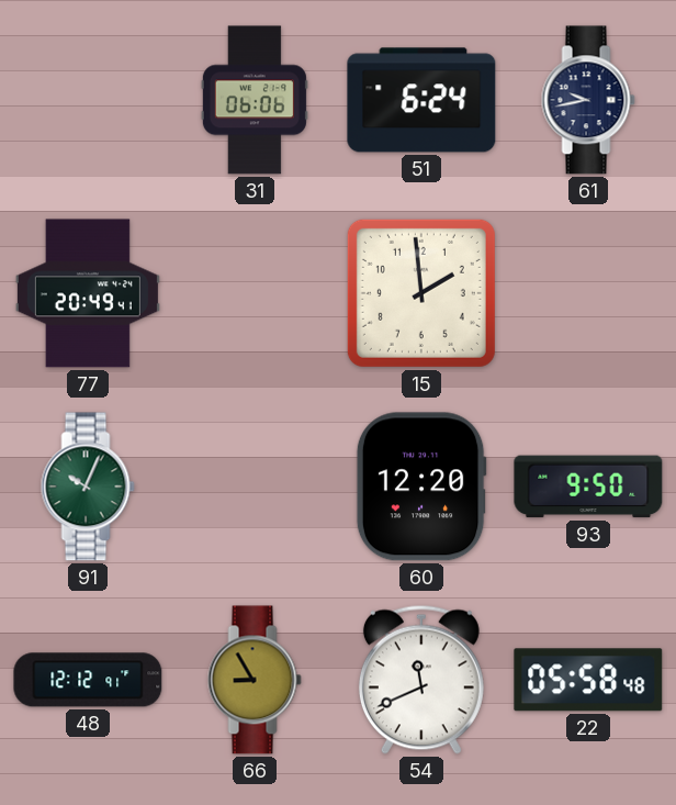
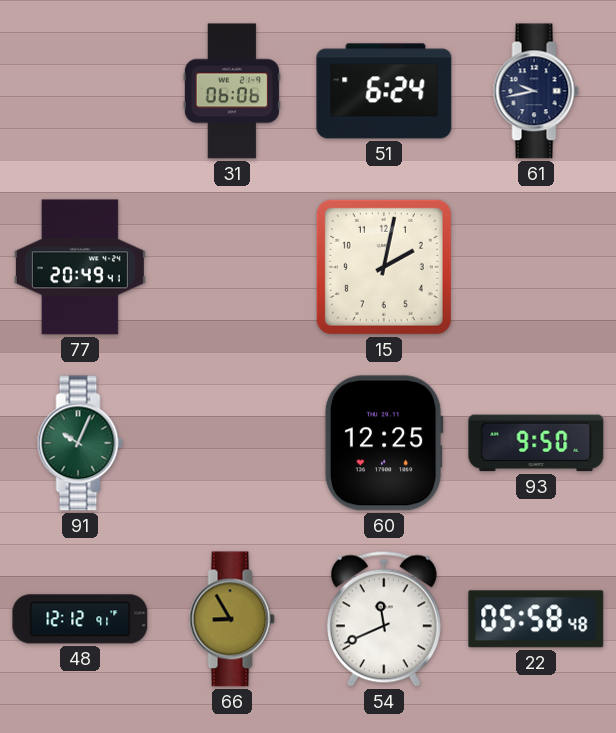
15: 1:59 -> 2:02
60: 12:20 -> 12:25
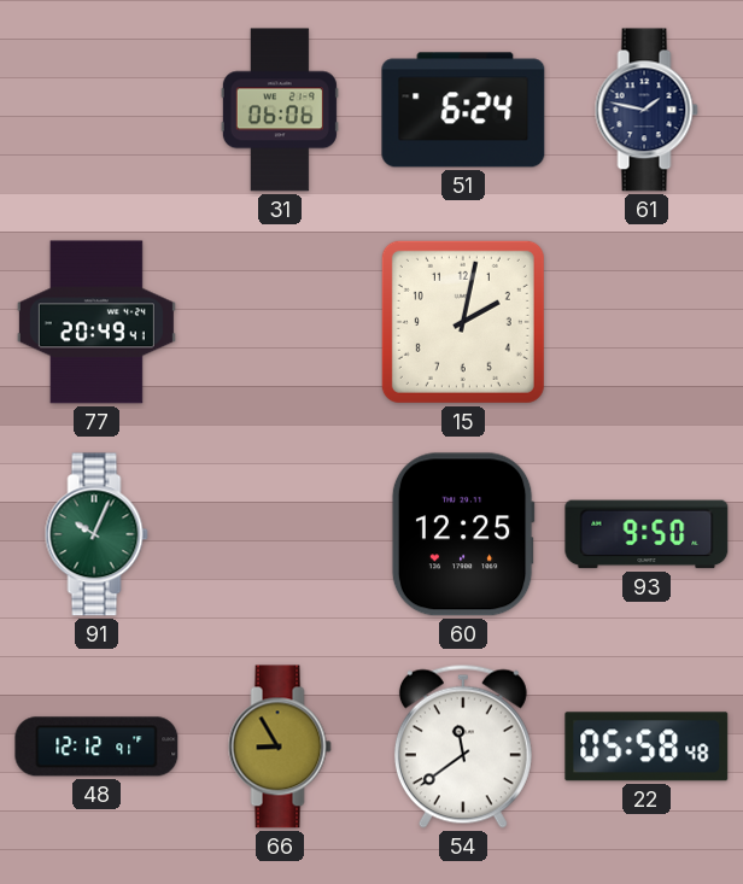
61: 9:43 -> 1:47
54: 11:41 -> 11:39
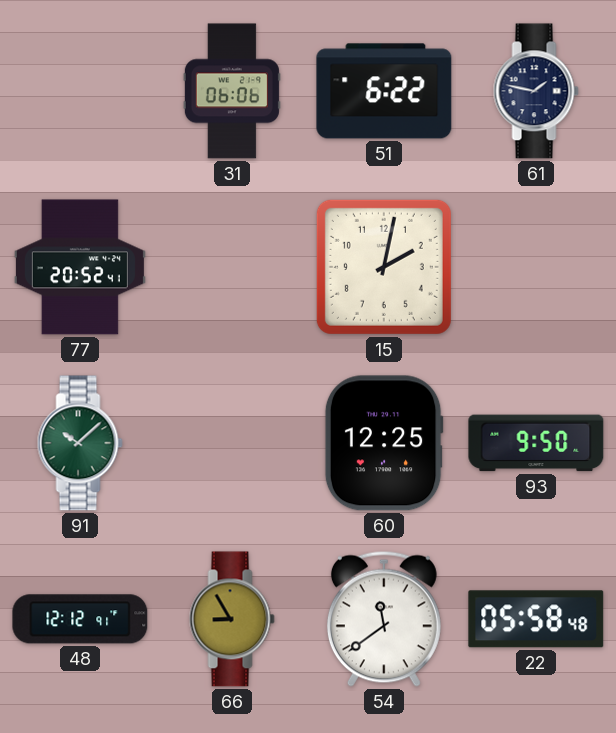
51: 6:24 -> 6:22
77: 20:49 -> 20:52
91: 10:04 -> 10:08
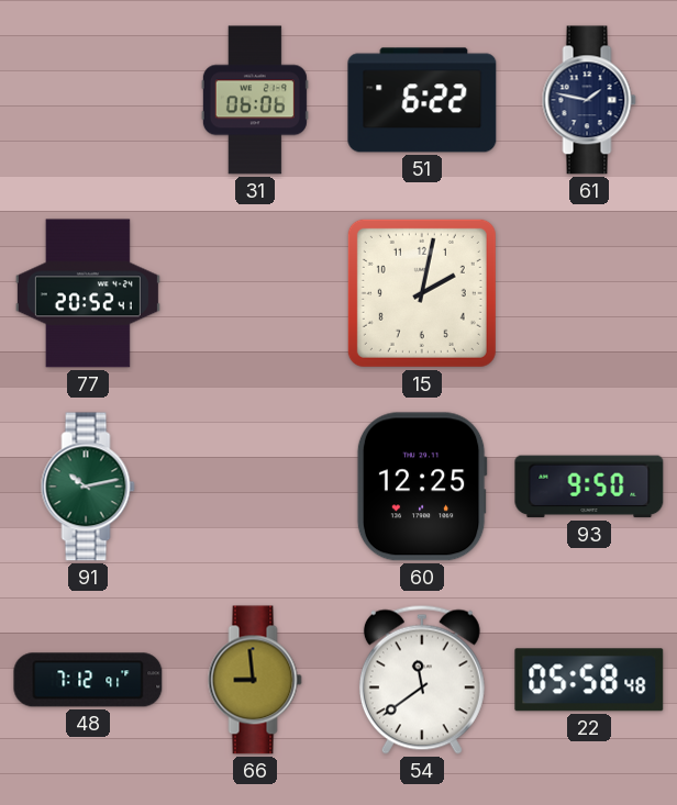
91: 10:08 -> 10:13
48: 12:12 -> 7:12
66: 8:55 -> 8:59
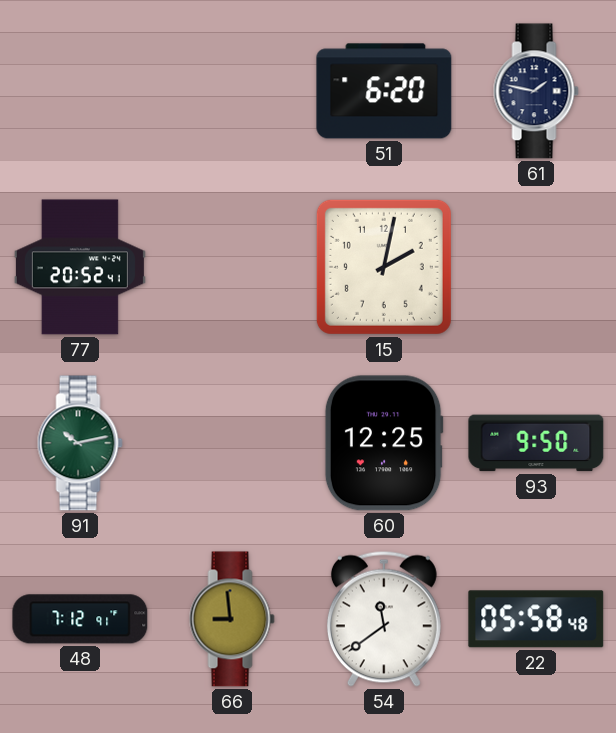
31: 06:06 -> none
51: 6:22 -> 6:20
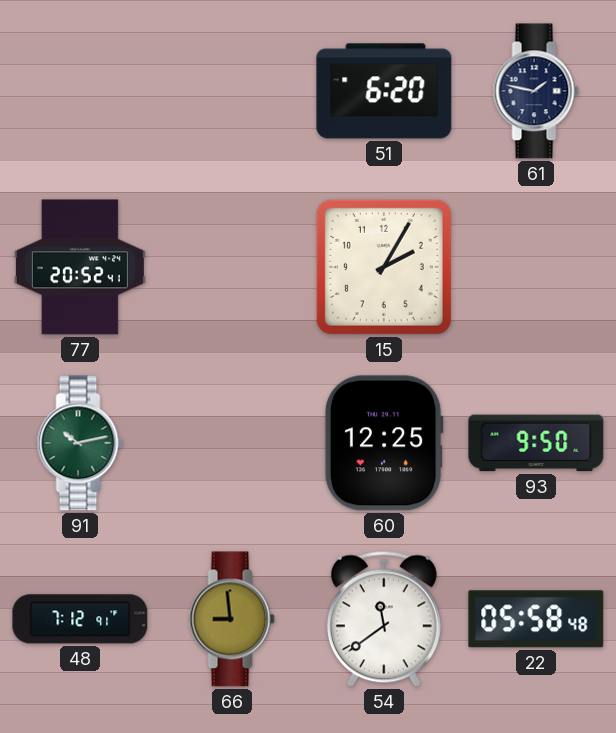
15: 2:02 -> 2:05
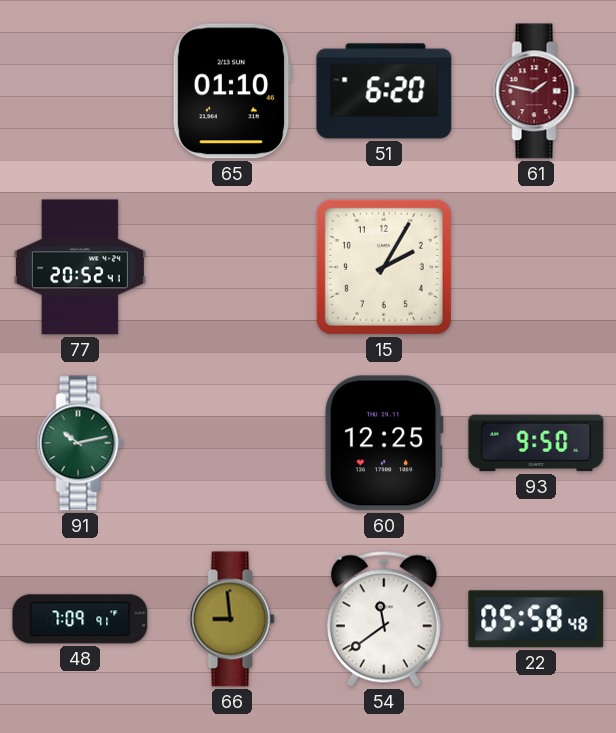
65: none -> 01:10
61 dial: navy -> burgundy
48: 7:12 -> 7:09
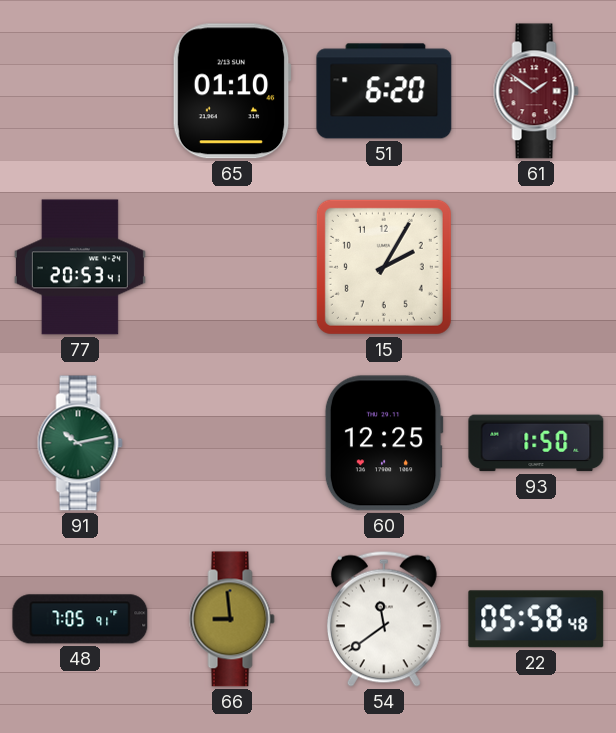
61: 1:47 -> 1:51
77: 20:52 -> 20:53
93: 9:50 -> 1:50
48: 7:09 -> 7:05
